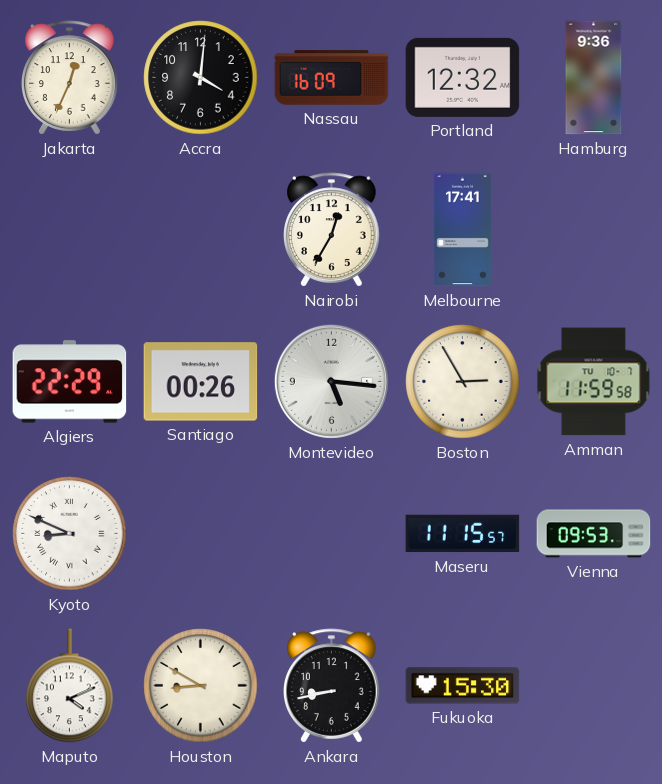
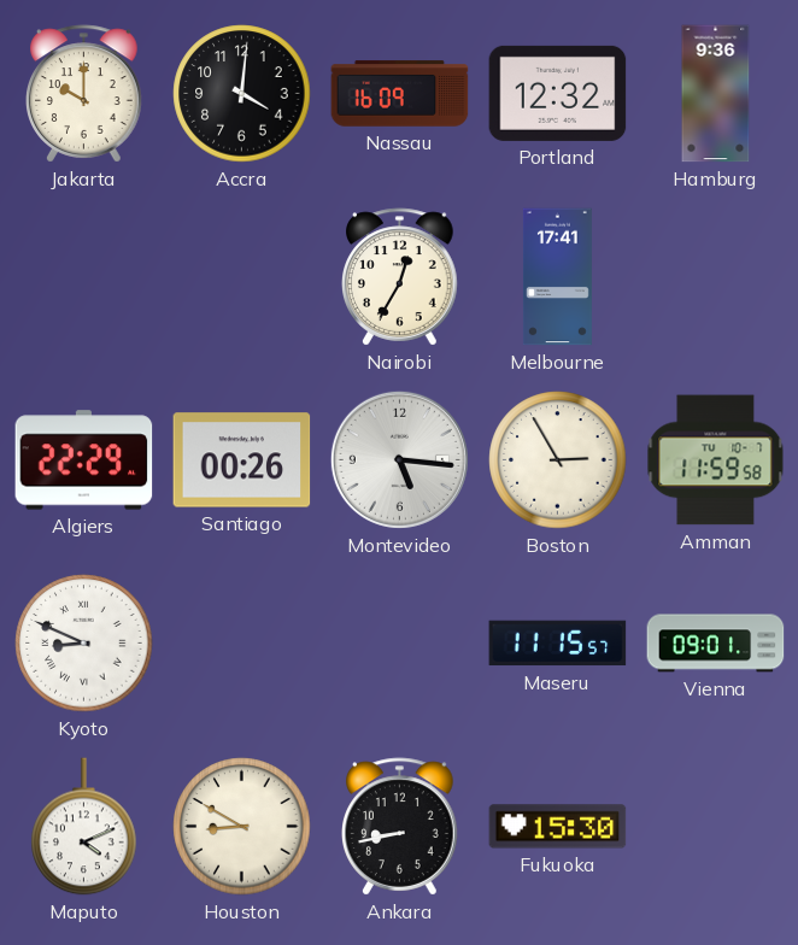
Jakarta: 12:34 -> 10:00
Vienna: 09:53 -> 09:01
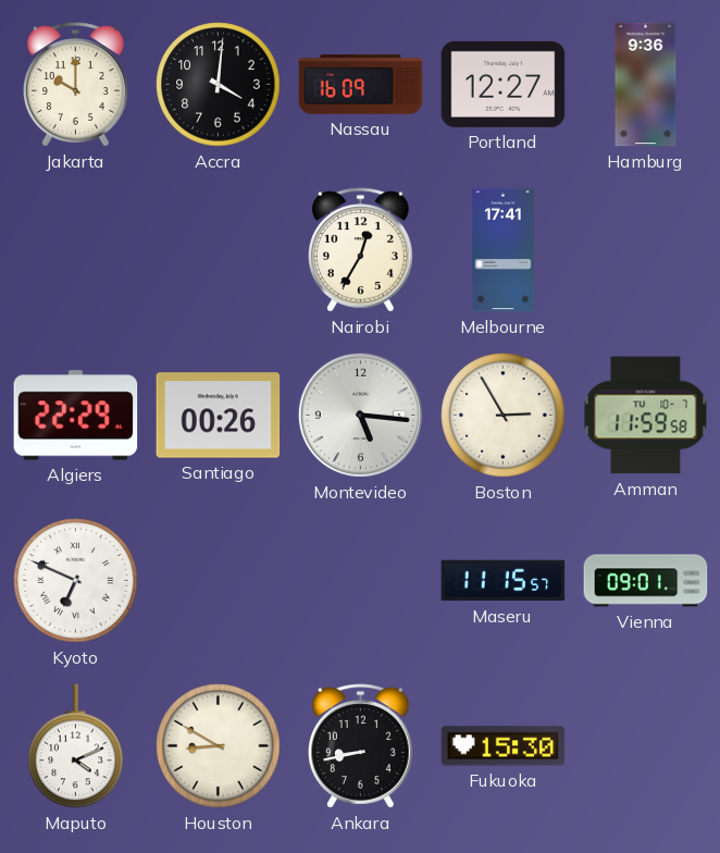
Portland: 12:32 -> 12:27
Kyoto: 8:49 -> 6:49
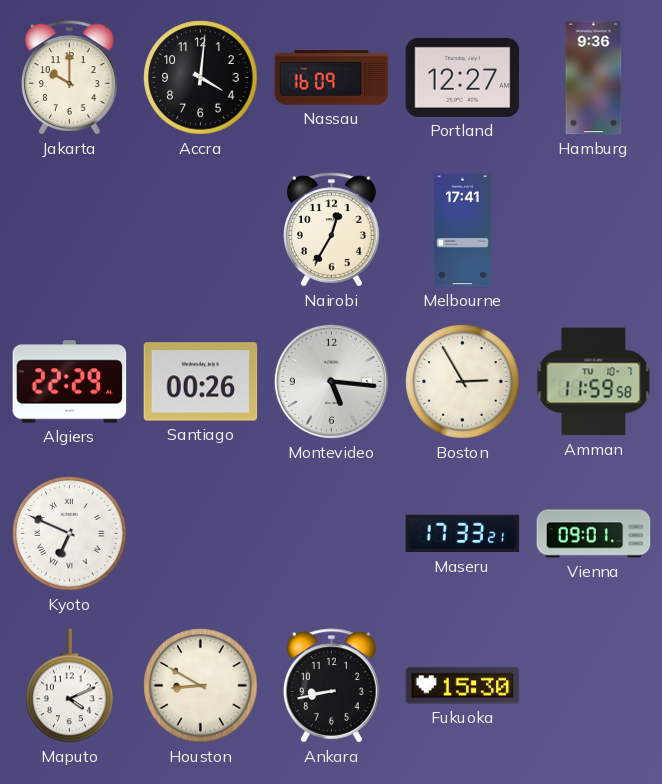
Maseru: 11:15 -> 17:33
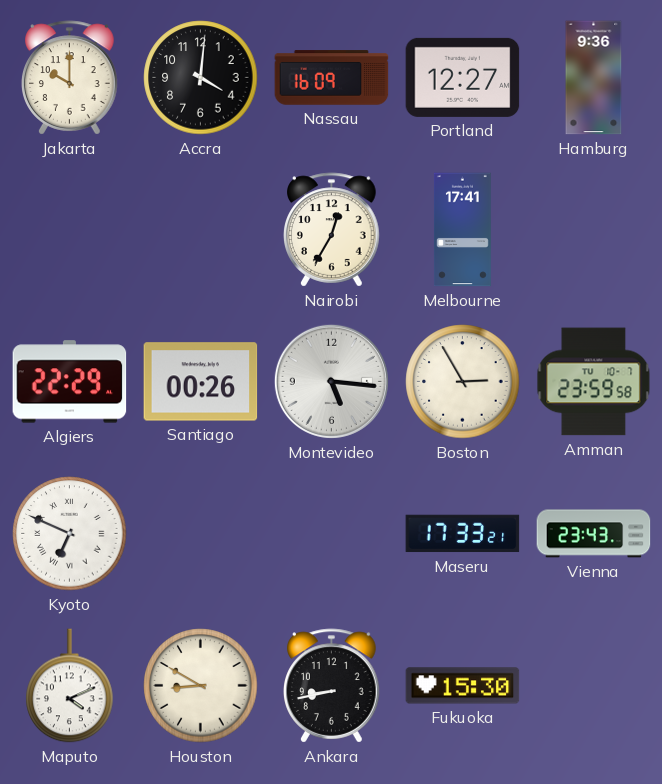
Amman: 11:59 -> 23:59
Vienna: 09:01 -> 23:43
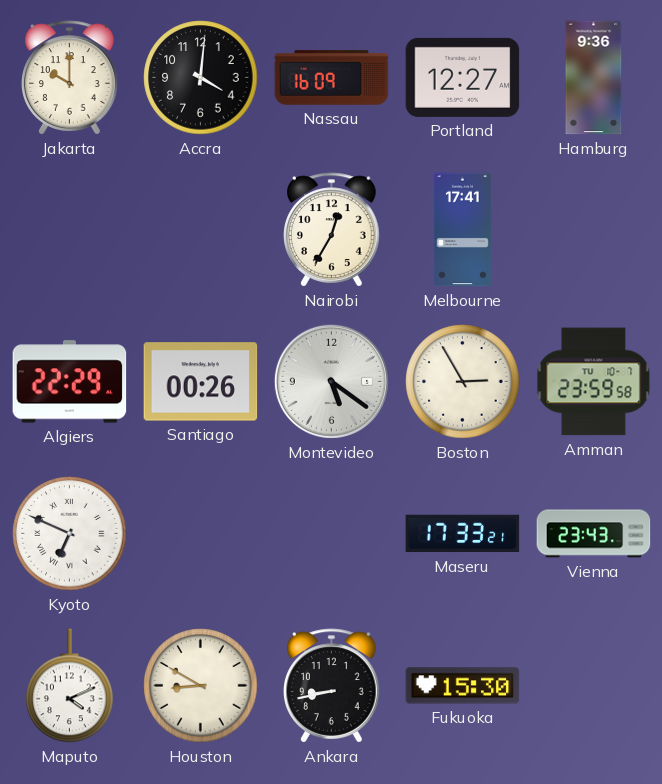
Montevideo: 5:16 -> 5:21
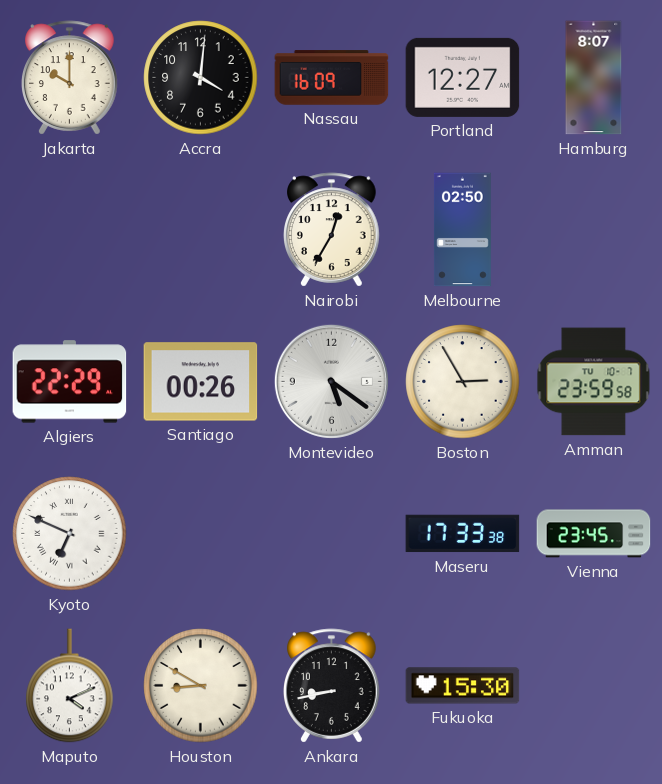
Hamburg: 9:36 -> 8:07
Melbourne: 17:41 -> 02:50
Maseru: 17:33:21 -> 17:33:38
Vienna: 23:43 -> 23:45
